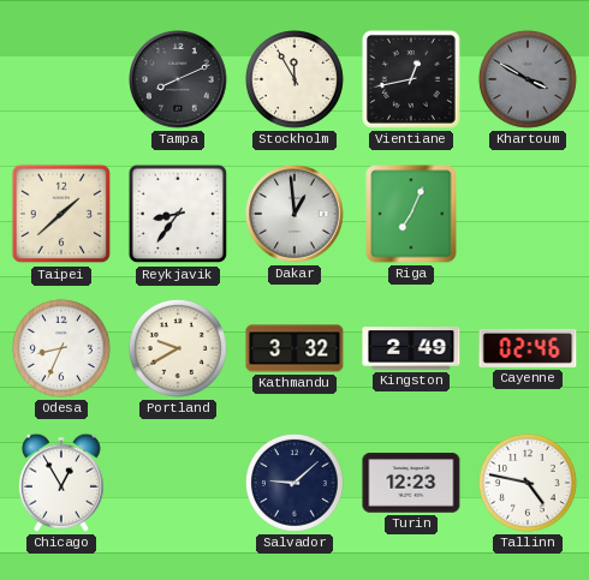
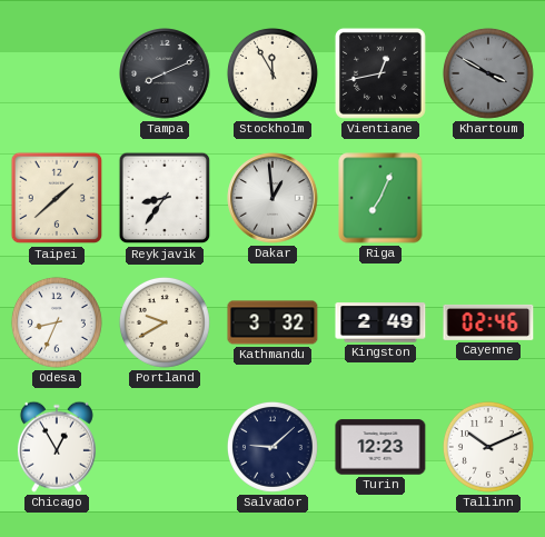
Tallinn: 4:47 -> 10:11
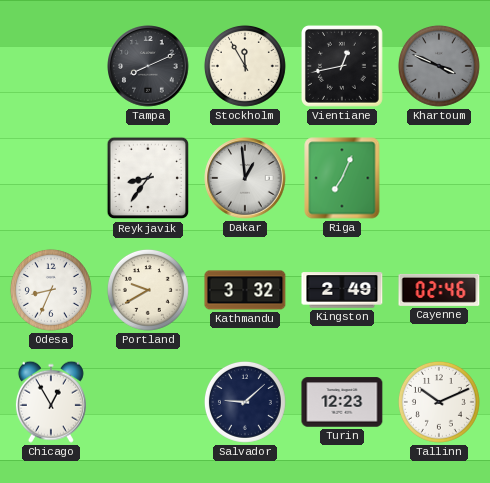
Khartoum: 3:50 -> 3:49
Taipei: 1:38 -> none
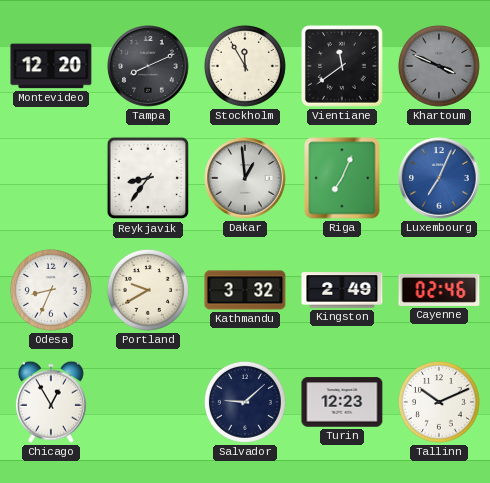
Montevideo: none -> 12:20
Vientiane: 12:43 -> 11:39
Luxembourg: none -> 7:04
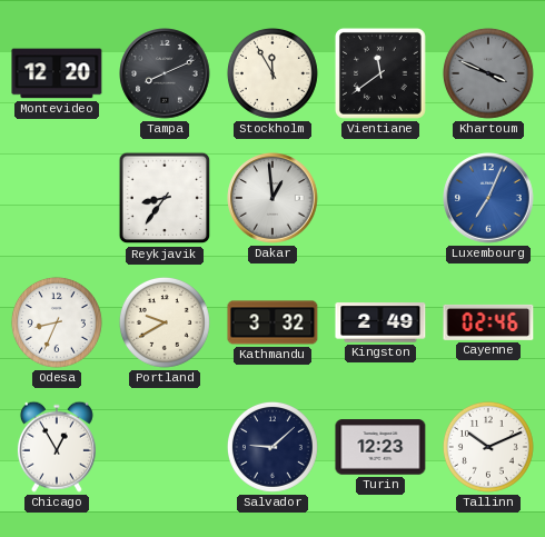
Riga: 7:04 -> none
